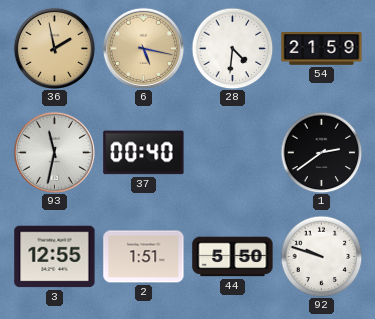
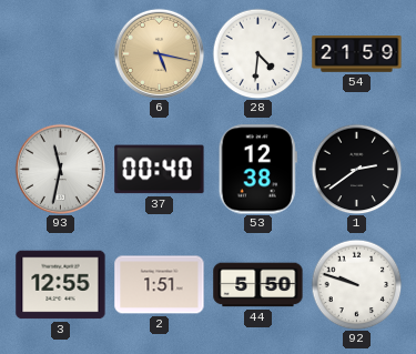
36: 1:58 -> none
53: none -> 12:38
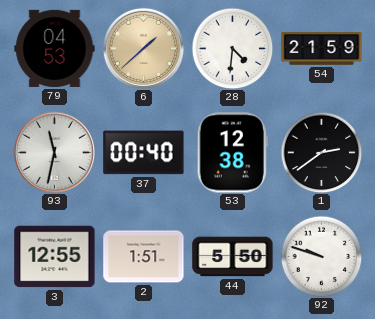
79: none -> 04:53
6: 5:17 -> 1:38
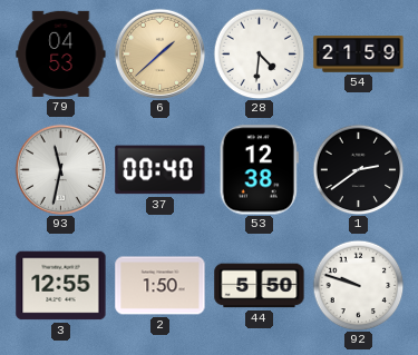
2: 1:51 -> 1:50
